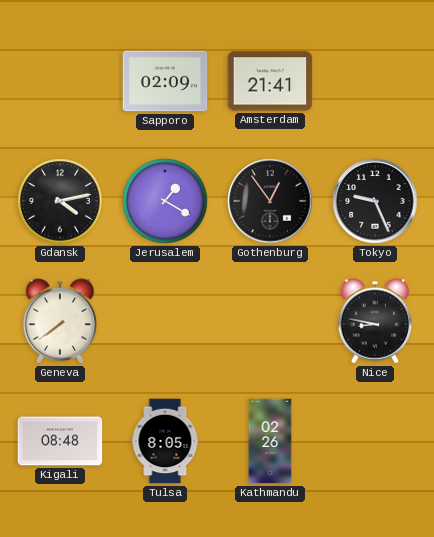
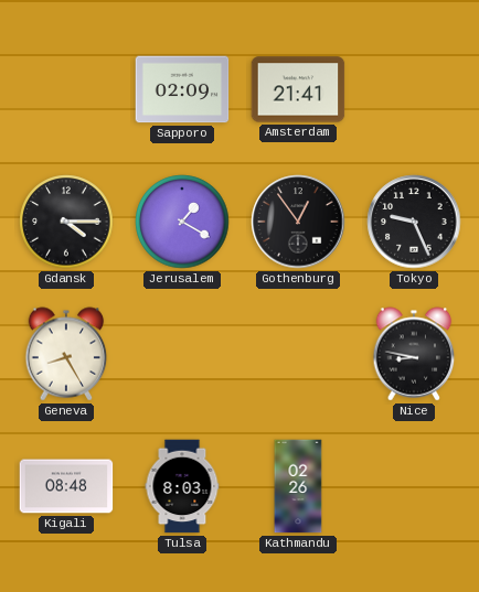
Gdansk: 4:13 -> 4:15
Geneva: 7:39 -> 8:25
Tulsa: 8:05 -> 8:03
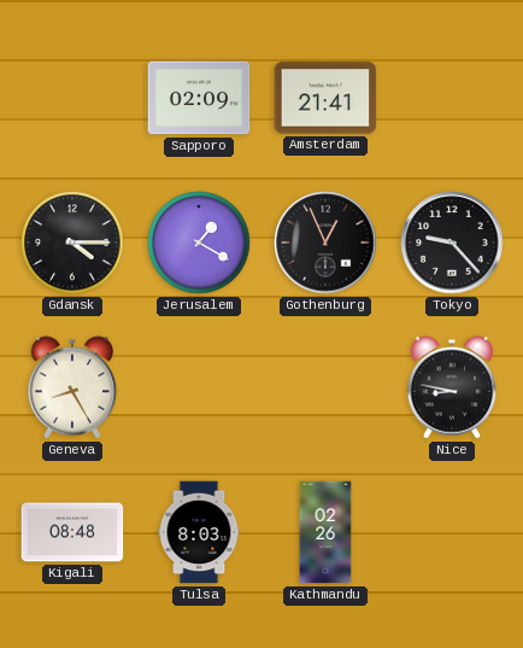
Gothenburg: 12:54 -> 12:56
Tokyo: 9:26 -> 9:23
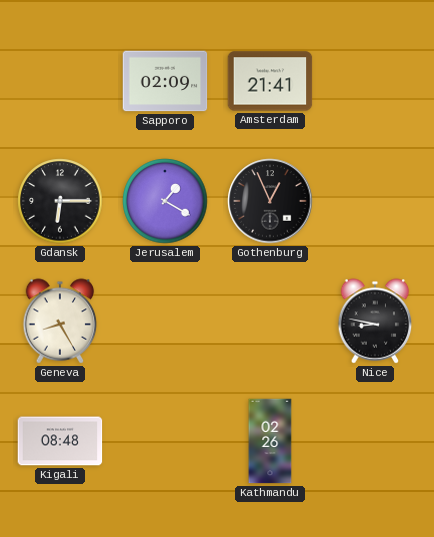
Gdansk: 4:15 -> 6:15
Tokyo: 9:23 -> none
Tulsa: 8:03 -> none
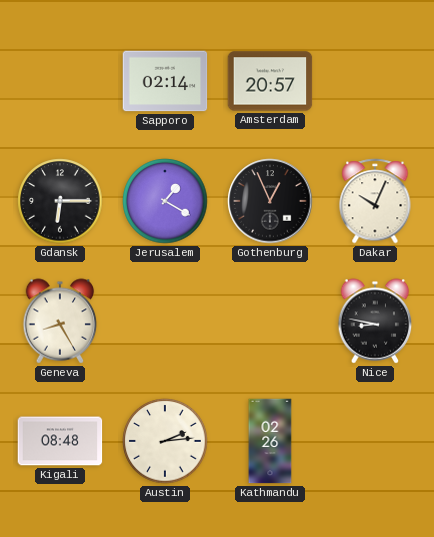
Sapporo: 02:09 -> 02:14
Amsterdam: 21:41 -> 20:57
Dakar: none -> 10:04
Austin: none -> 2:14
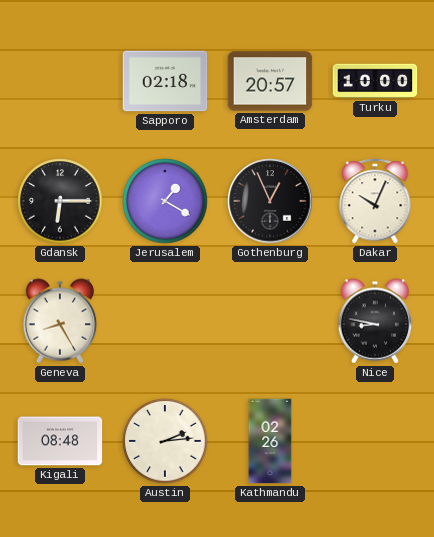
Sapporo: 02:14 -> 02:18
Turku: none -> 10:00
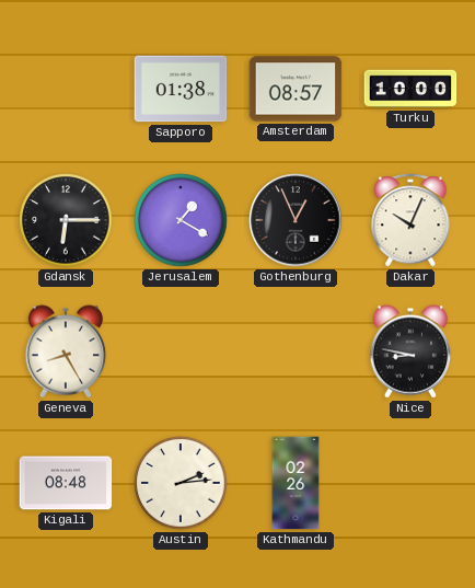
Sapporo: 02:18 -> 01:38
Amsterdam: 20:57 -> 08:57
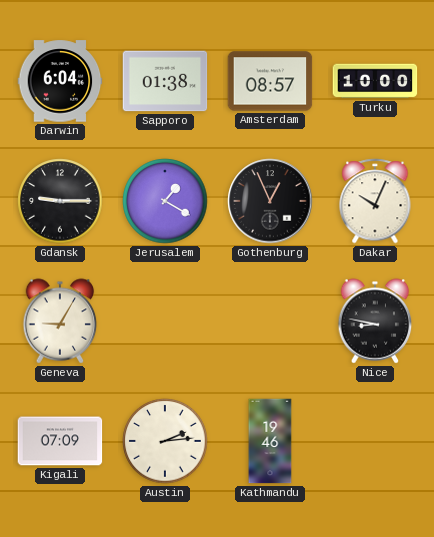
Darwin: none -> 6:04
Gdansk: 6:15 -> 9:15
Geneva: 8:25 -> 9:05
Kigali: 08:48 -> 07:09
Kathmandu: 02:26 -> 19:46
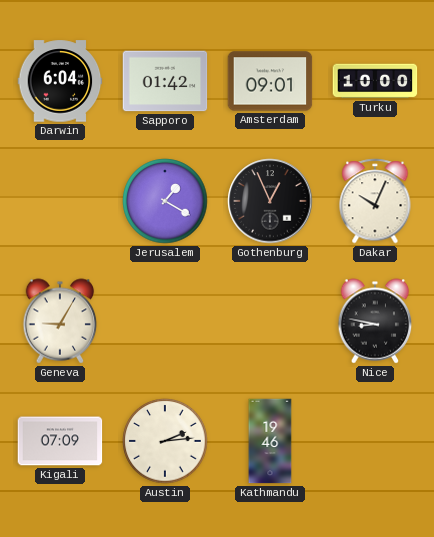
Sapporo: 01:38 -> 01:42
Amsterdam: 08:57 -> 09:01
Gdansk: 9:15 -> none
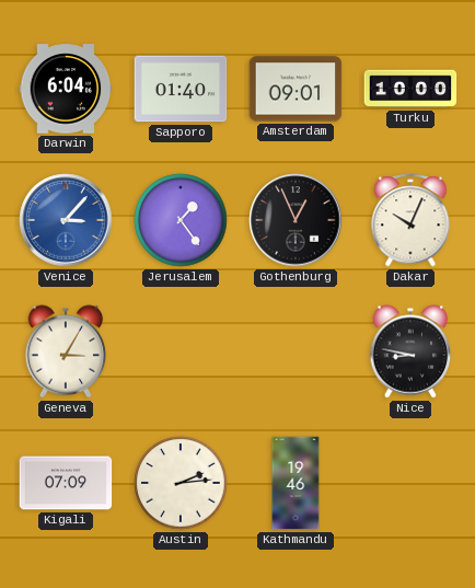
Sapporo: 01:42 -> 01:40
Venice: none -> 3:07
Jerusalem: 1:20 -> 1:24
Geneva: 9:05 -> 3:05
